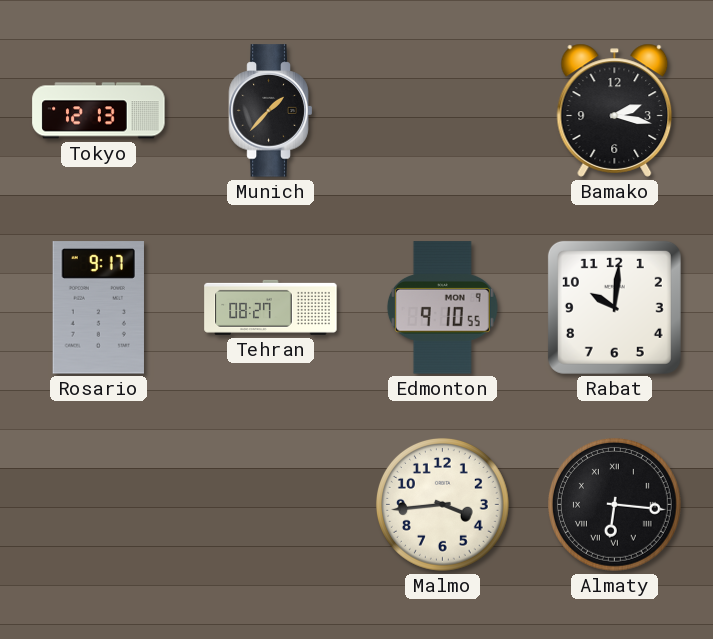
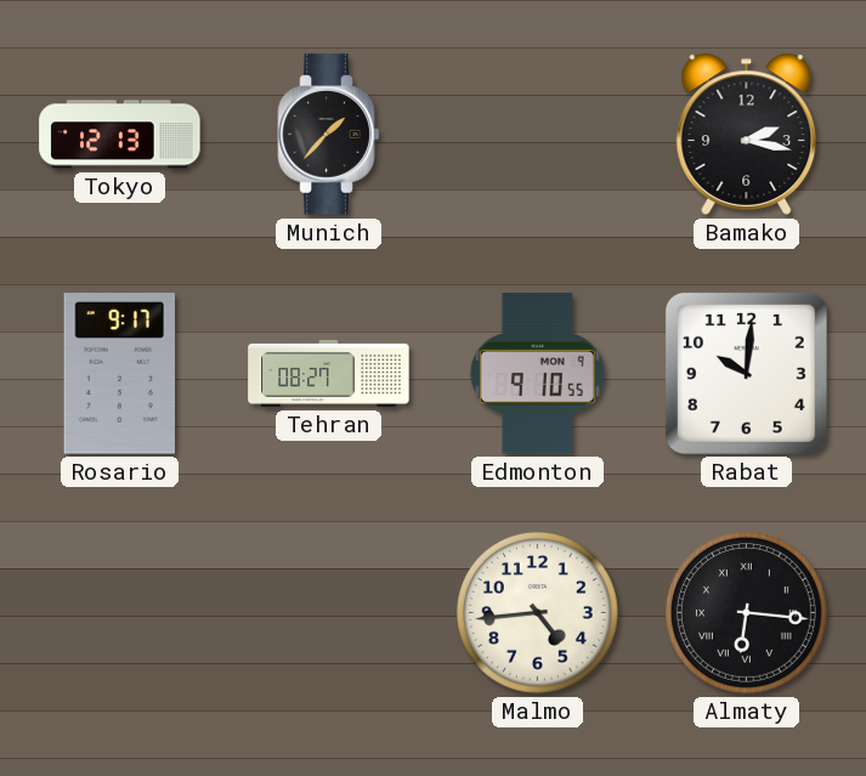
Malmo: 3:44 -> 4:44
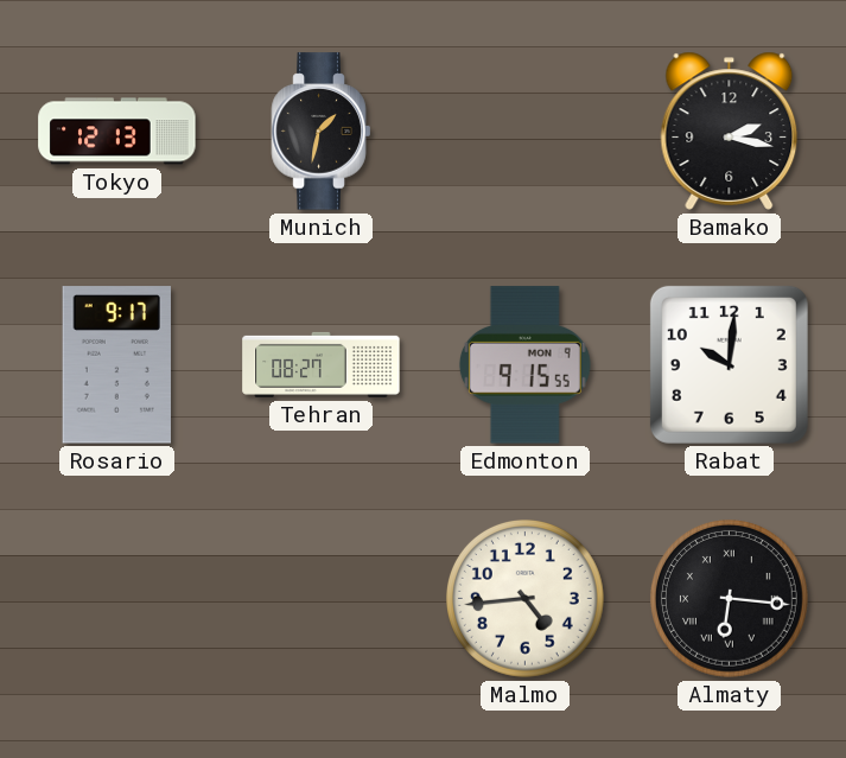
Munich: 1:37 -> 1:32
Edmonton: 9:10 -> 9:15
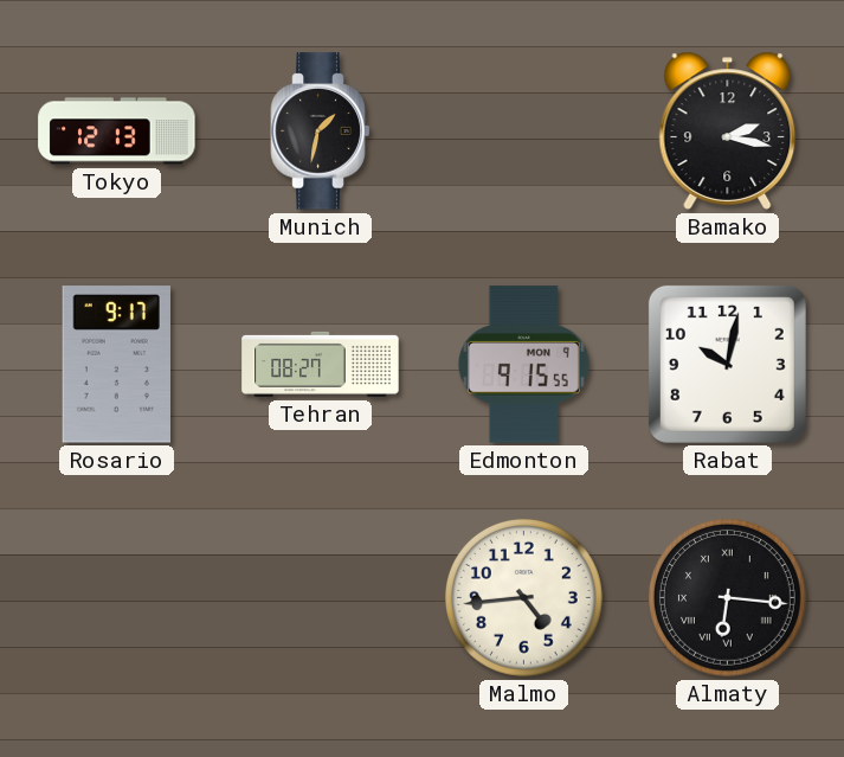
Rabat: 10:01 -> 10:02
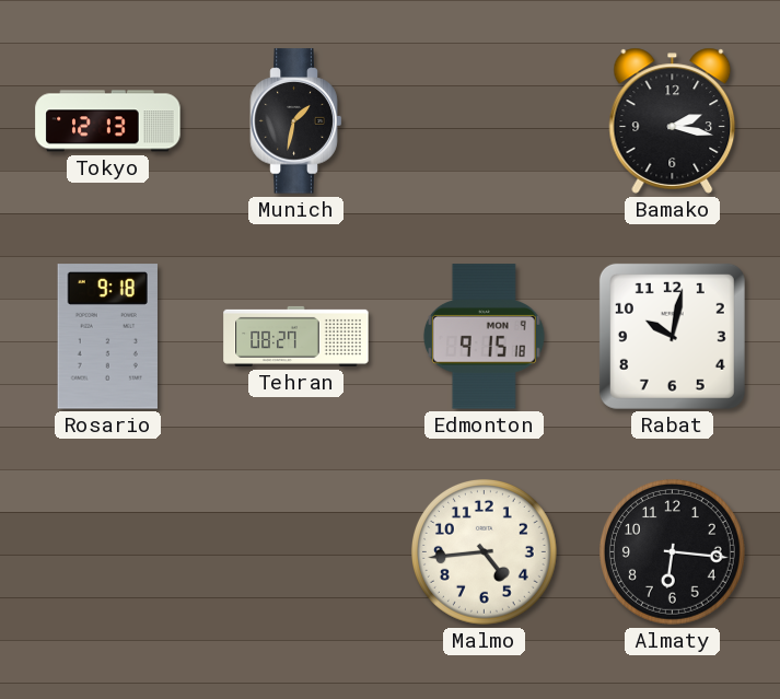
Rosario: 9:17 -> 9:18
Edmonton: 9:15:55 -> 9:15:18
Almaty numerals: Roman -> Arabic
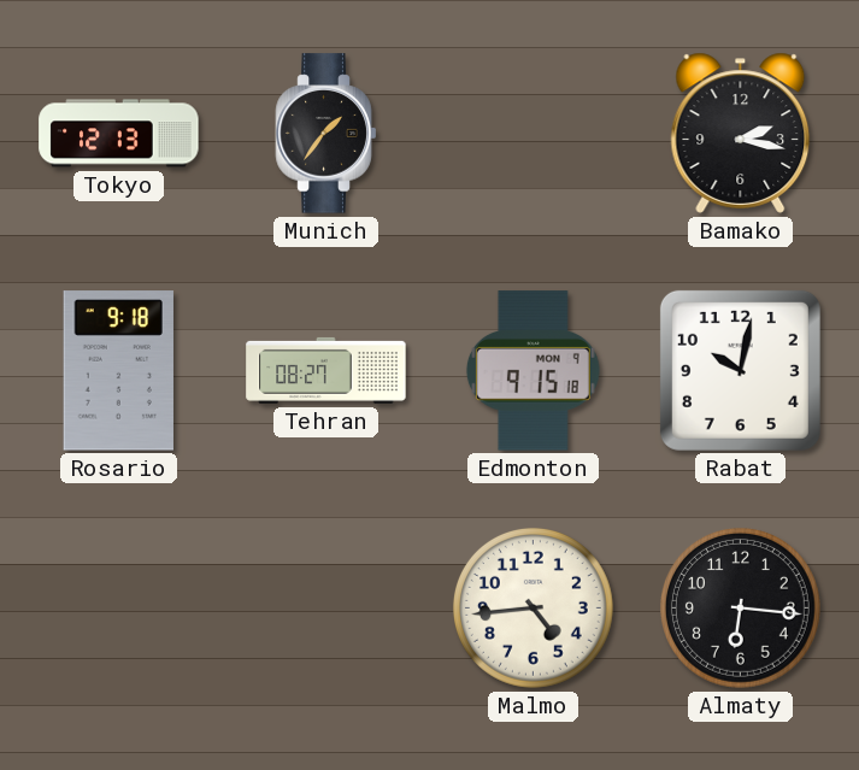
Munich: 1:32 -> 1:36
